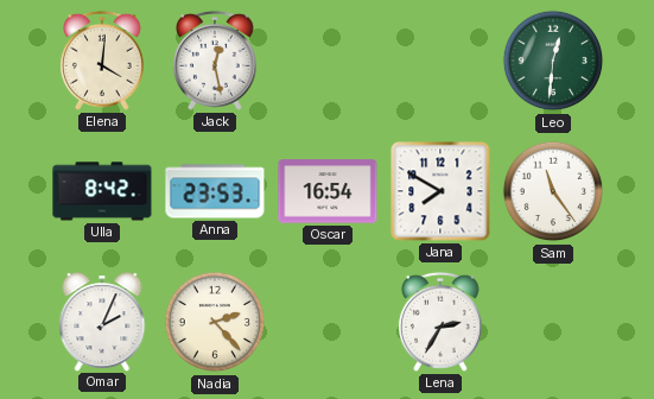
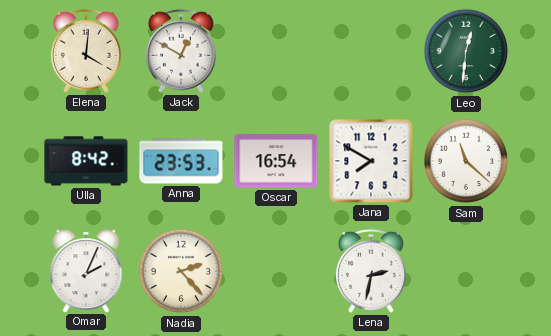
Jack: 12:28 -> 12:50
Sam: 11:24 -> 11:22
Lena: 2:35 -> 2:32
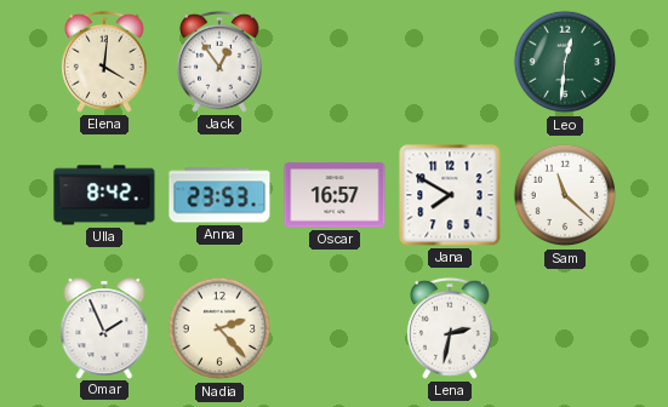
Jack: 12:50 -> 12:54
Oscar: 16:54 -> 16:57
Omar: 2:04 -> 1:56
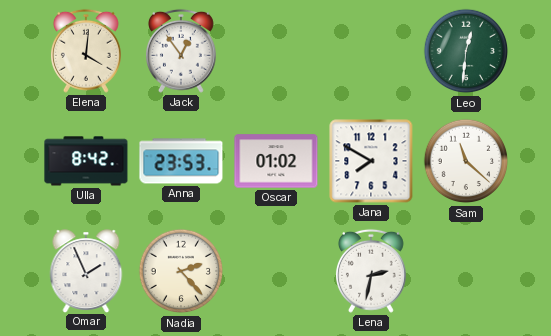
Oscar: 16:57 -> 01:02
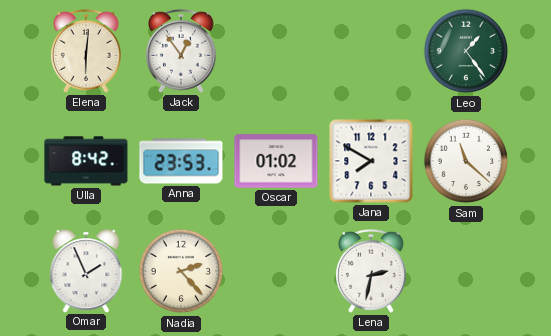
Elena: 4:01 -> 6:01
Leo: 12:31 -> 1:24
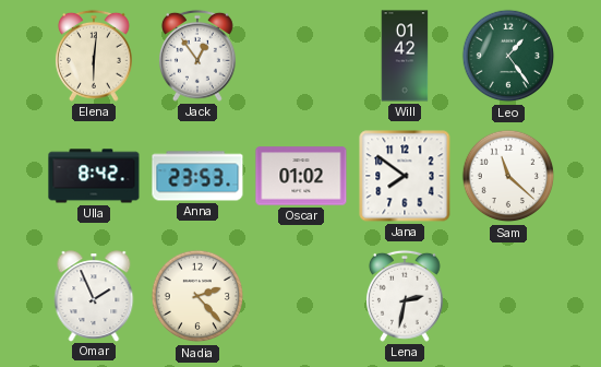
Will: none -> 01:42
Jana: 7:50 -> 7:51
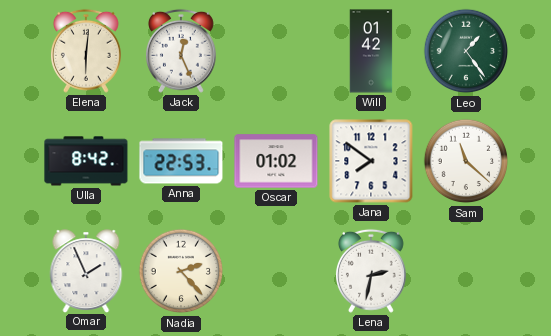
Jack: 12:54 -> 12:26
Anna: 23:53 -> 22:53
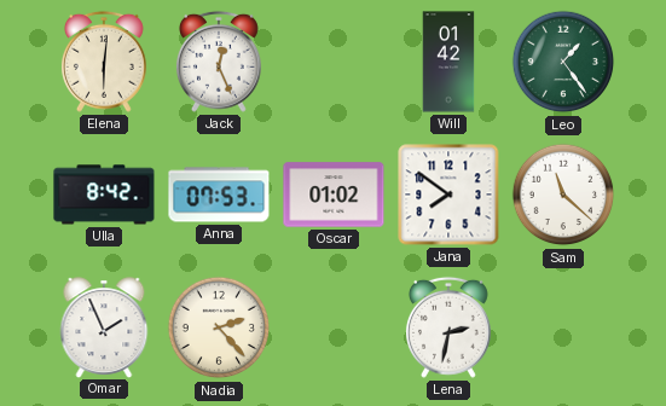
Anna: 22:53 -> 07:53
